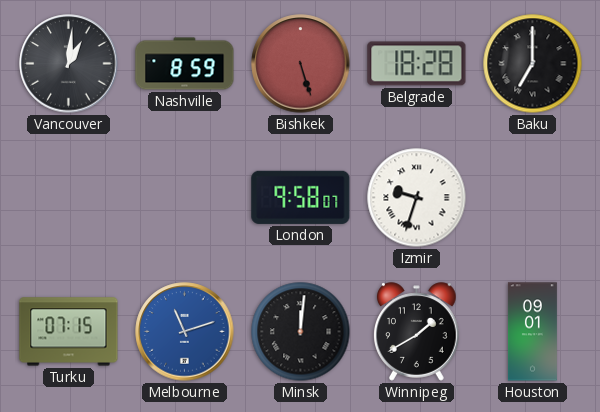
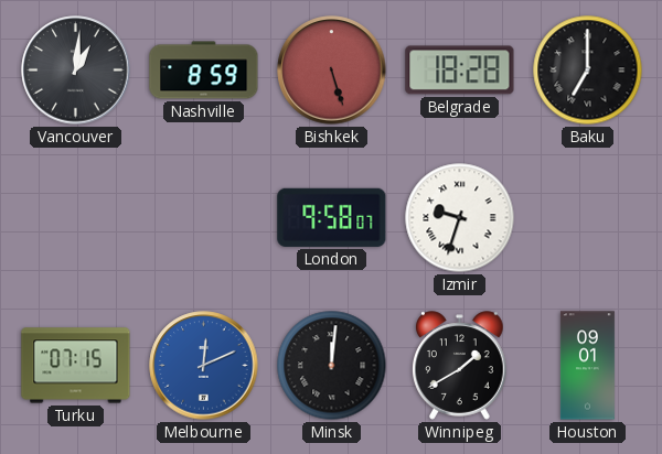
Melbourne: 11:12 -> 12:11
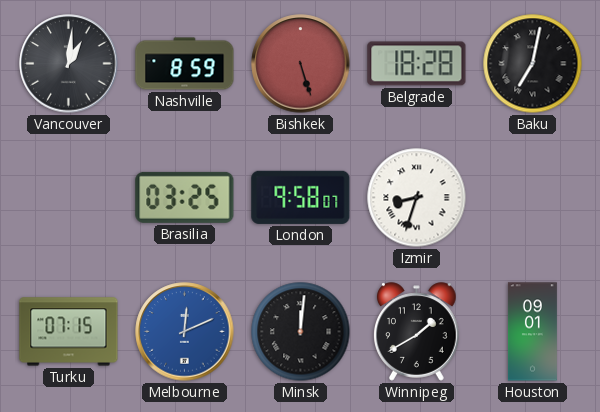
Baku: 7:00 -> 7:02
Brasilia: none -> 03:25
Izmir: 9:33 -> 8:33
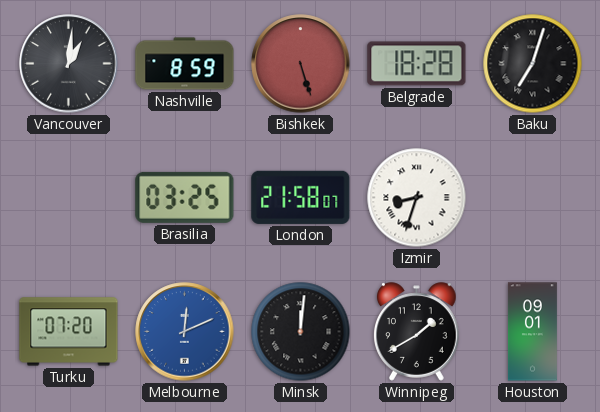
Baku: 7:02 -> 7:03
London: 9:58 -> 21:58
Turku: 07:15 -> 07:20
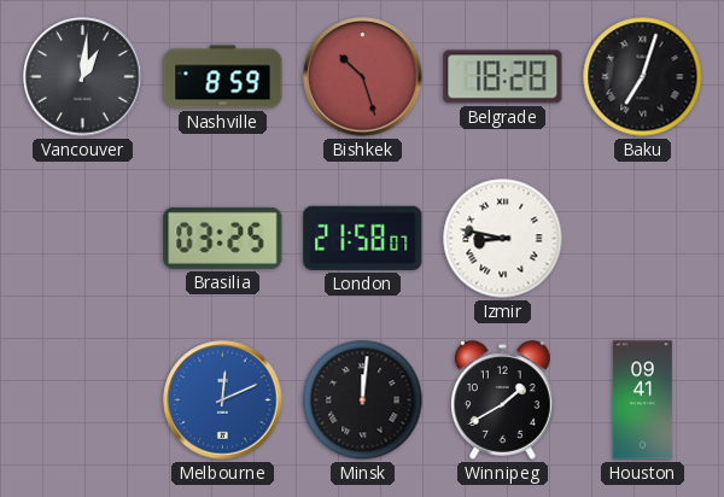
Bishkek: 5:27 -> 10:27
Izmir: 8:33 -> 8:47
Turku: 07:20 -> none
Houston: 09:01 -> 09:41
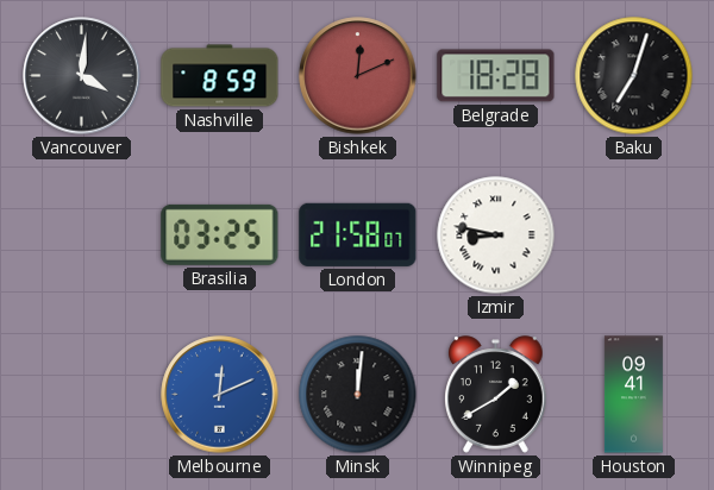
Vancouver: 1:01 -> 4:01
Bishkek: 10:27 -> 12:11
